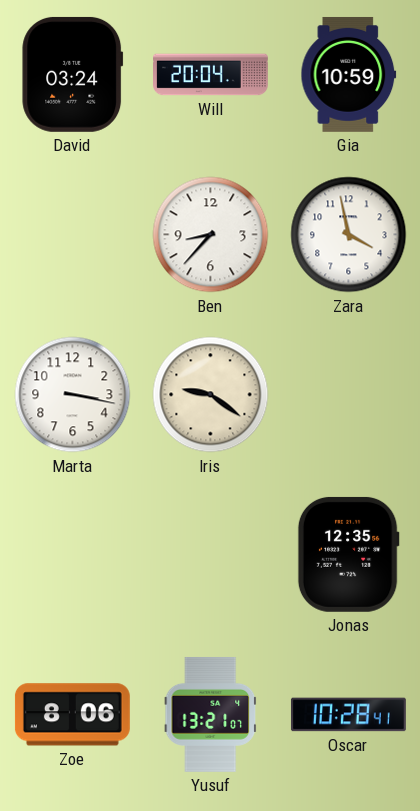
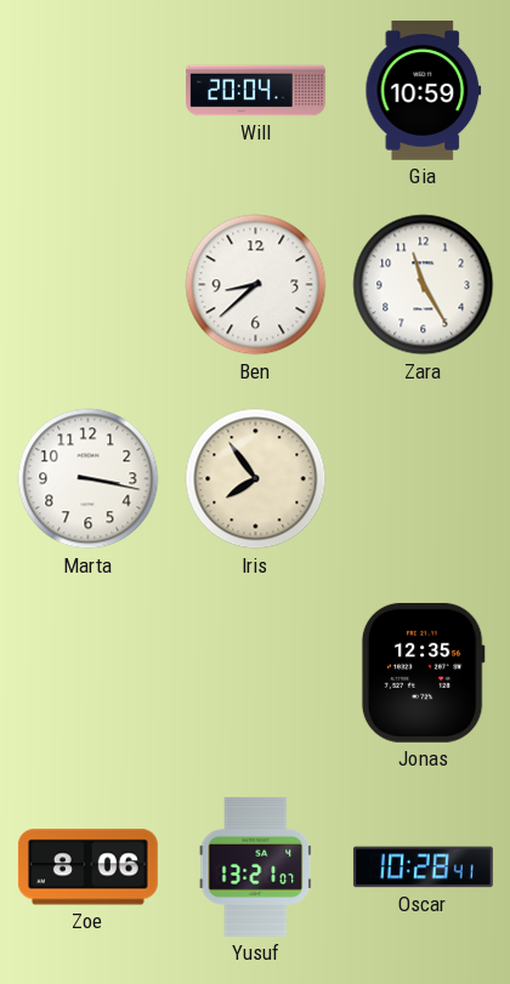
David: 03:24 -> none
Ben: 8:37 -> 8:38
Zara: 3:58 -> 11:25
Iris: 9:21 -> 7:54
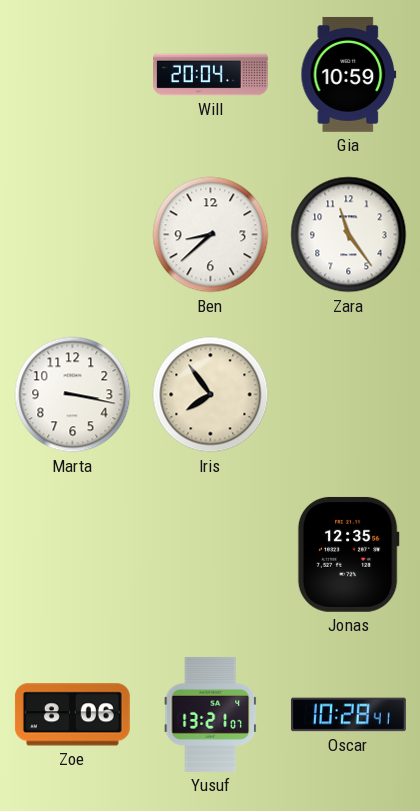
Zara: 11:25 -> 11:24
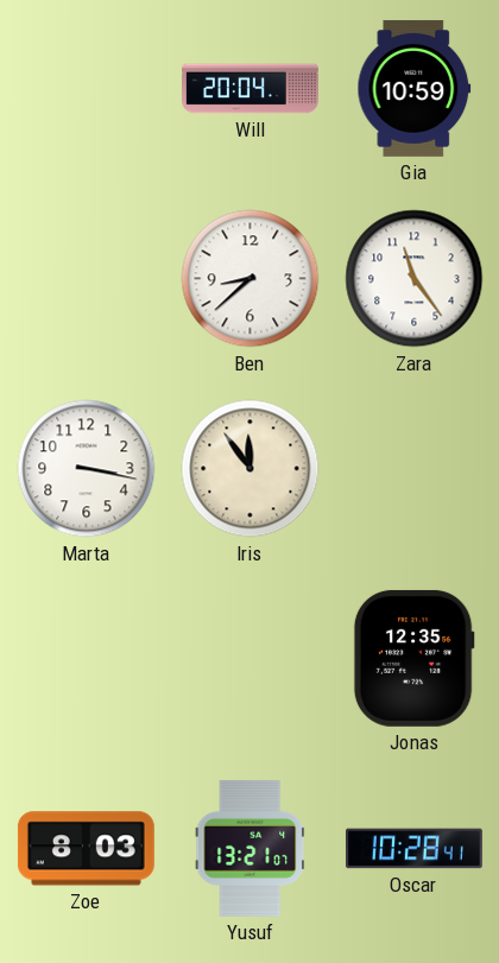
Iris: 7:54 -> 11:54
Zoe: 8:06 -> 8:03
